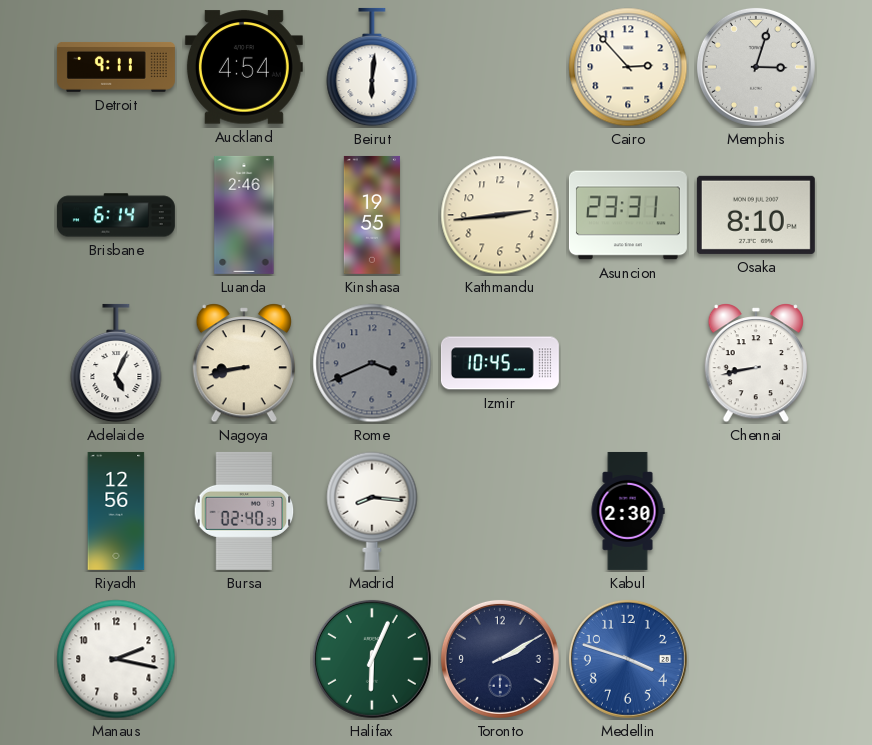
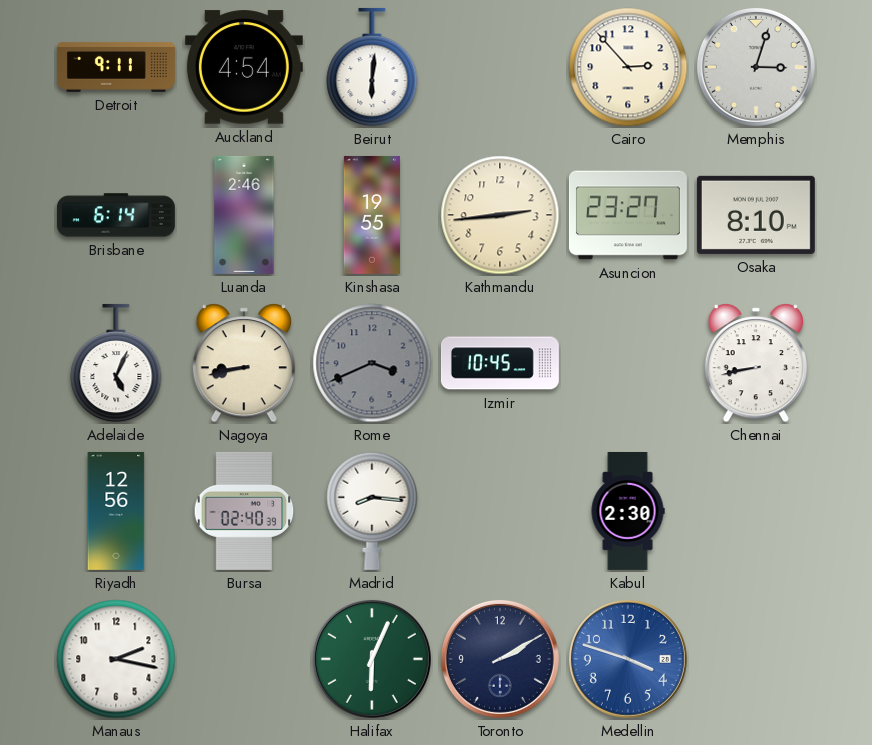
Asuncion: 23:31 -> 23:27
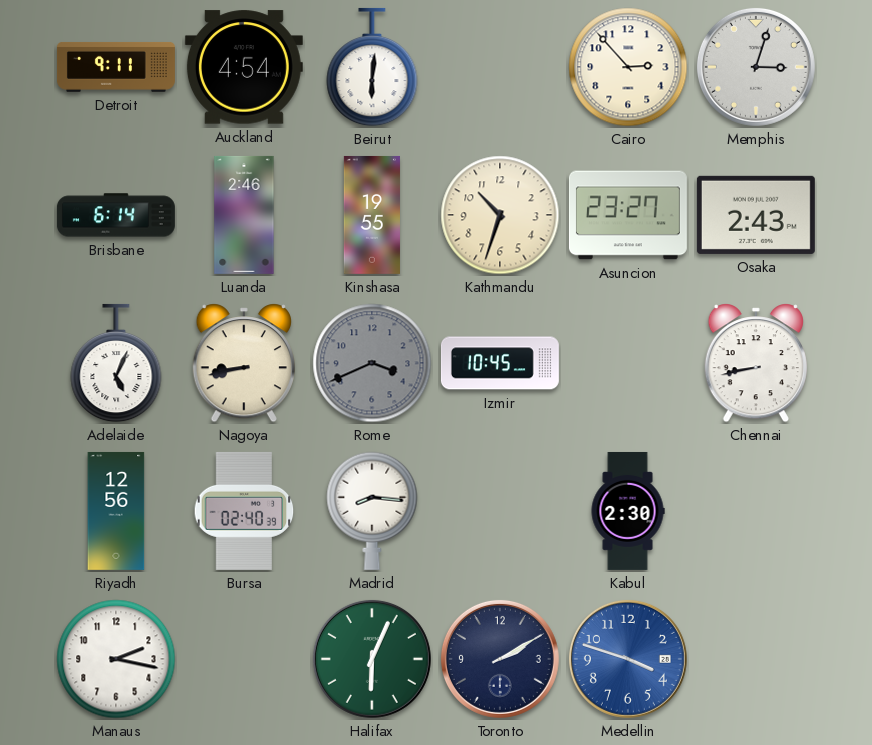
Kathmandu: 2:44 -> 10:33
Osaka: 8:10 -> 2:43
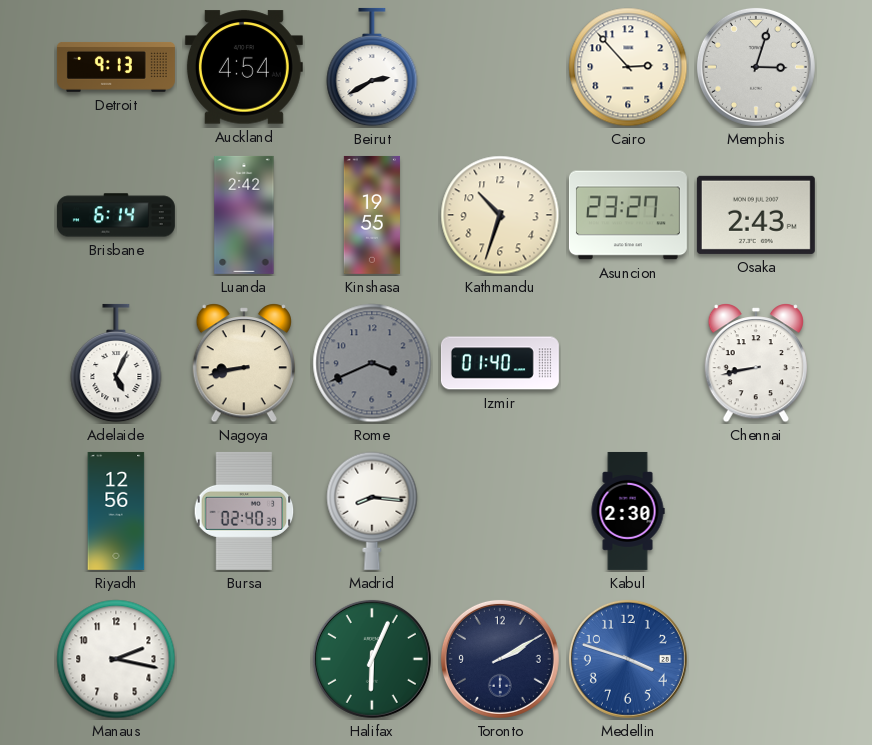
Detroit: 9:11 -> 9:13
Beirut: 6:01 -> 2:40
Luanda: 2:46 -> 2:42
Izmir: 10:45 -> 01:40
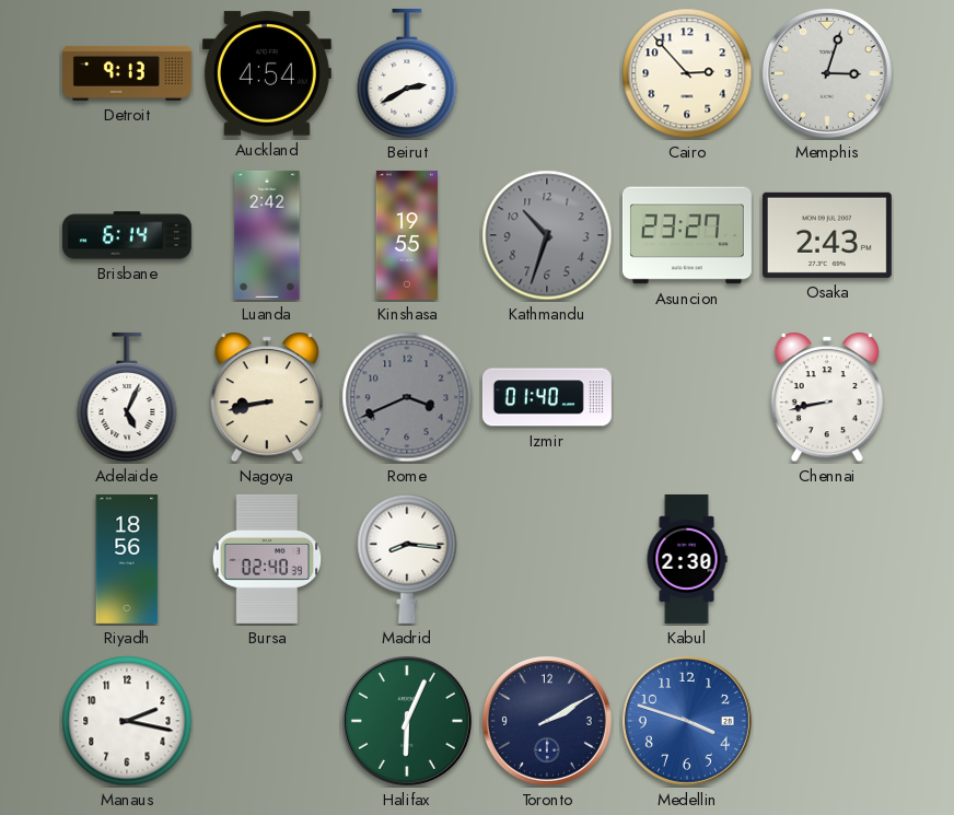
Kathmandu dial: cream -> grey
Riyadh: 12:56 -> 18:56
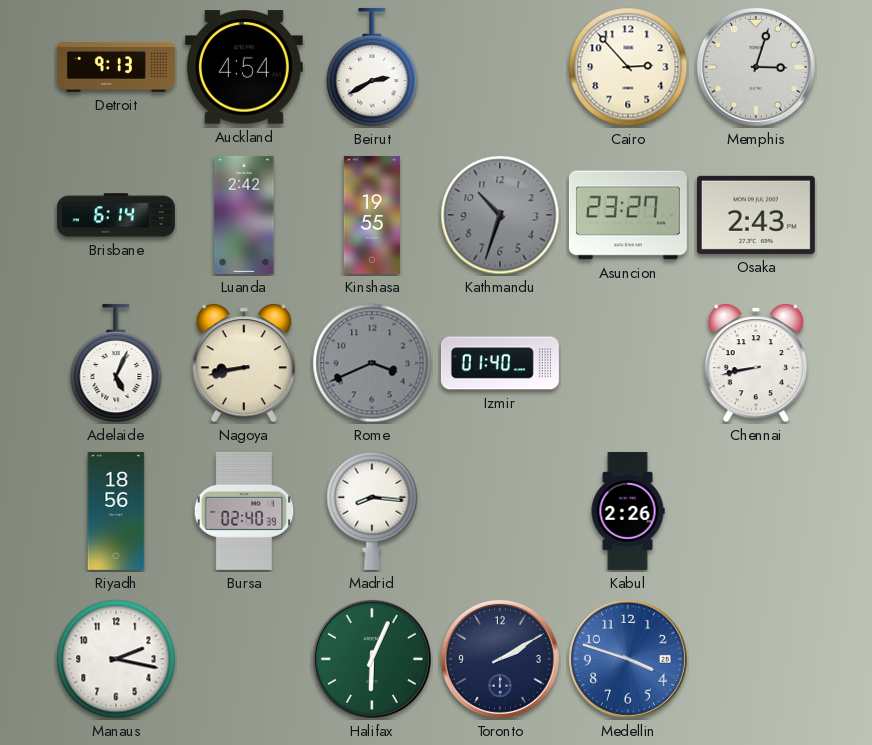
Kabul: 2:30 -> 2:26
